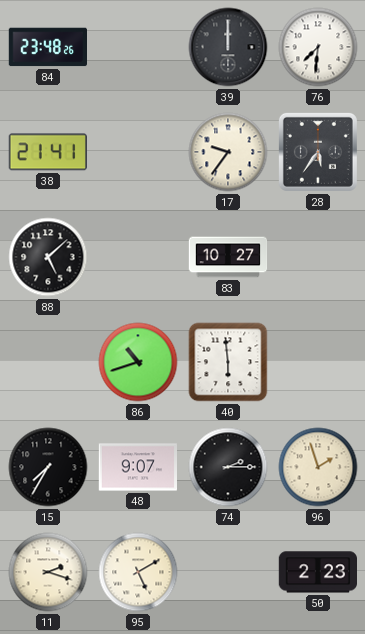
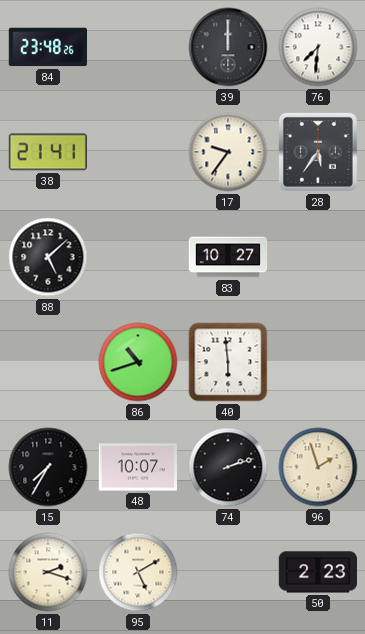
48: 9:07 -> 10:07
74: 2:15 -> 2:12
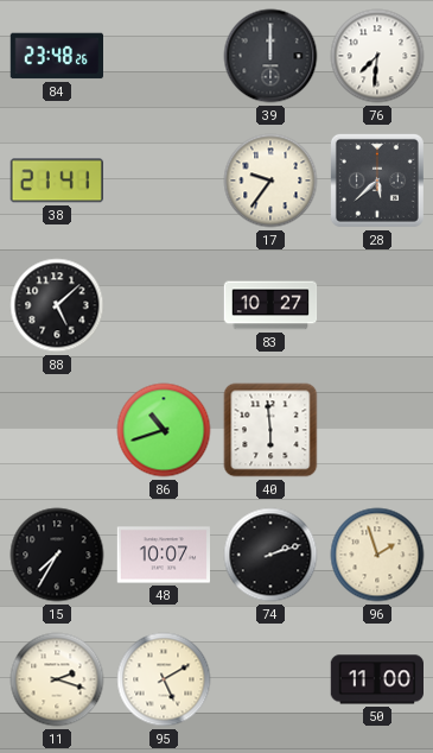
28: 5:36 -> 5:38
50: 2:23 -> 11:00
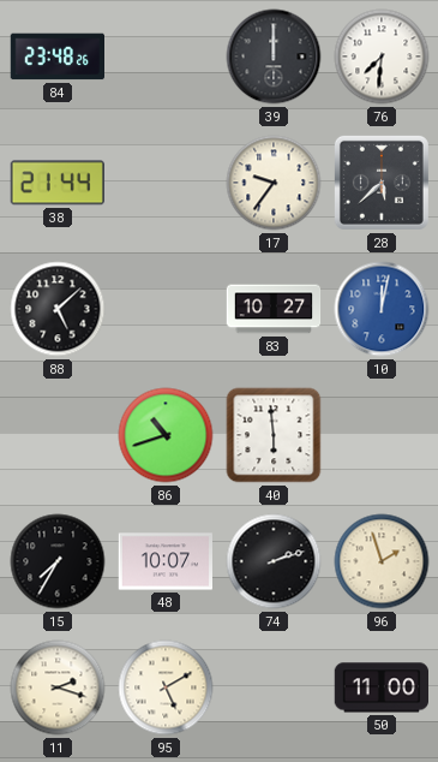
38: 21:41 -> 21:44
10: none -> 12:02
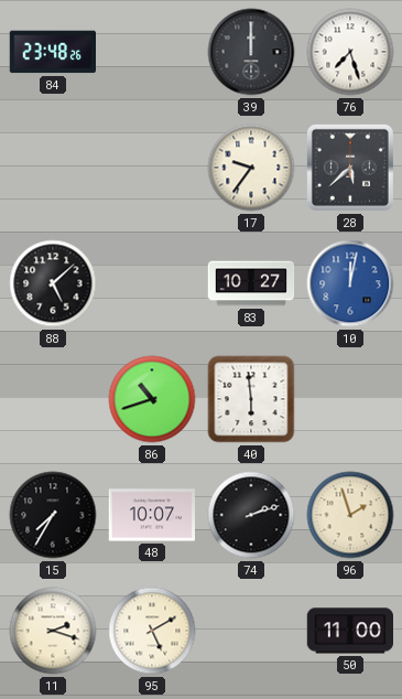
76: 7:31 -> 7:27
38: 21:44 -> none
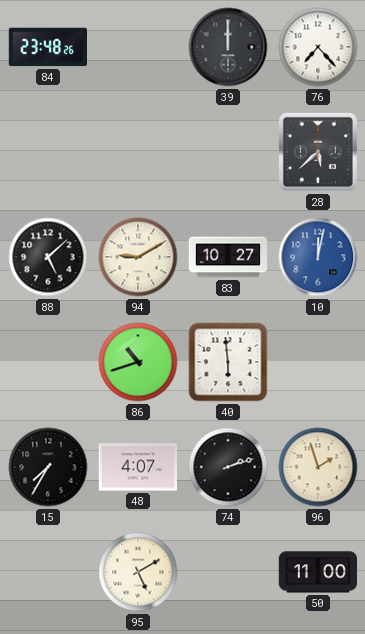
76: 7:27 -> 7:23
17: 9:36 -> none
94: none -> 9:10
48: 10:07 -> 4:07
11: 2:18 -> none
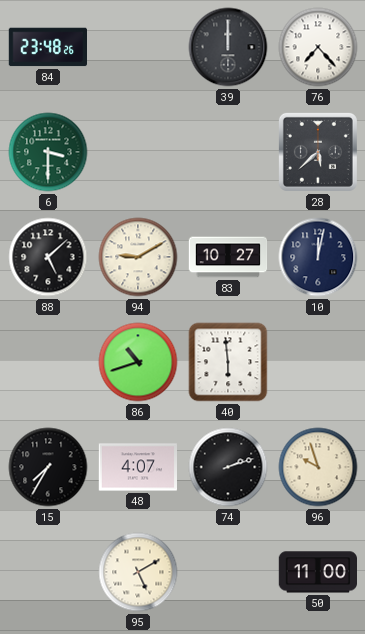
6: none -> 3:30
10 dial: blue -> navy
96: 1:57 -> 9:57
